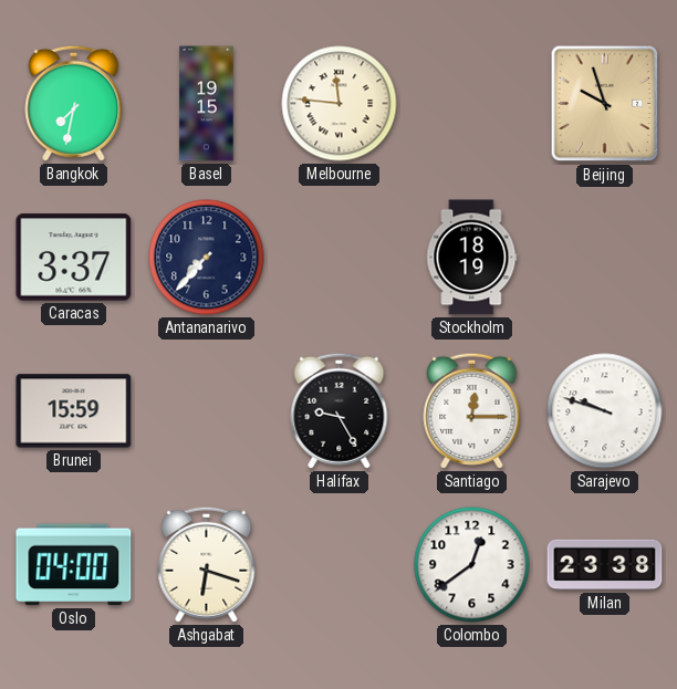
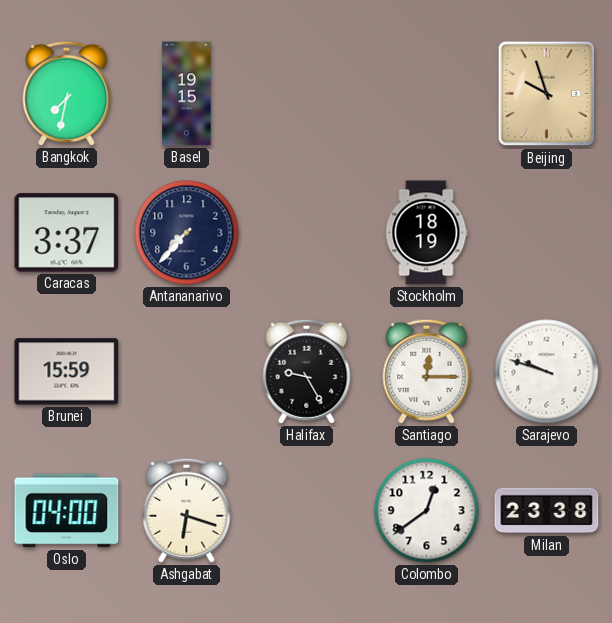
Melbourne: 11:46 -> none
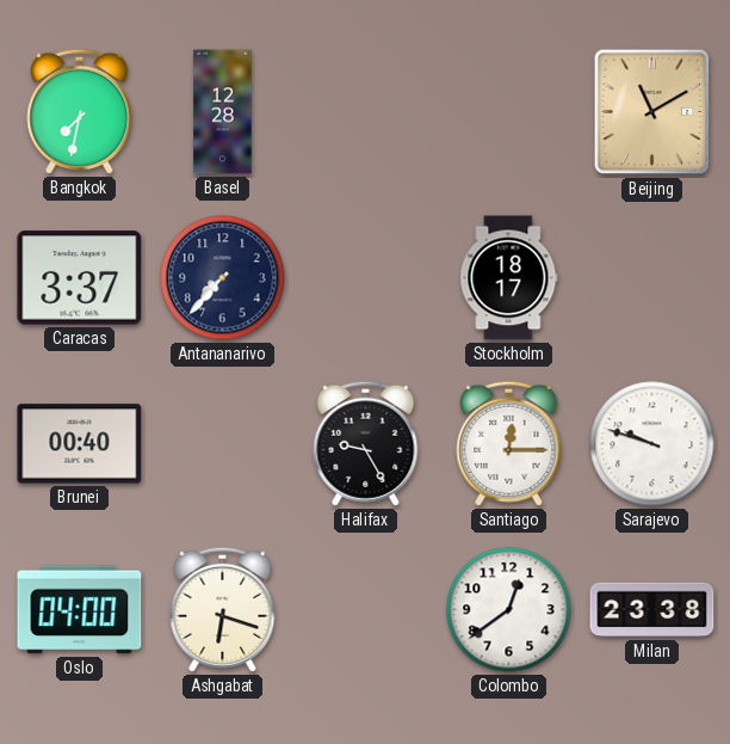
Basel: 19:15 -> 12:28
Beijing: 9:57 -> 11:10
Stockholm: 18:19 -> 18:17
Brunei: 15:59 -> 00:40
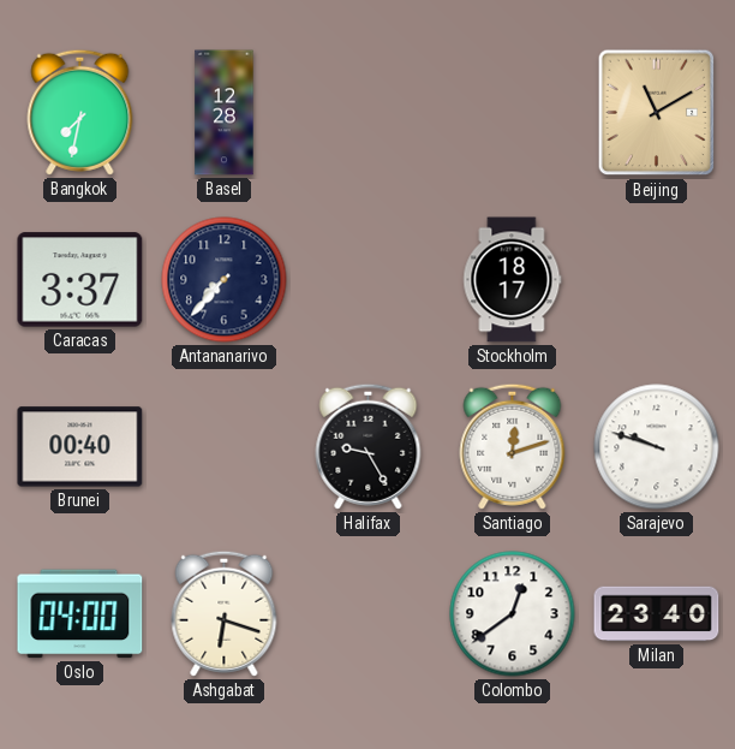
Santiago: 12:15 -> 12:12
Milan: 23:38 -> 23:40
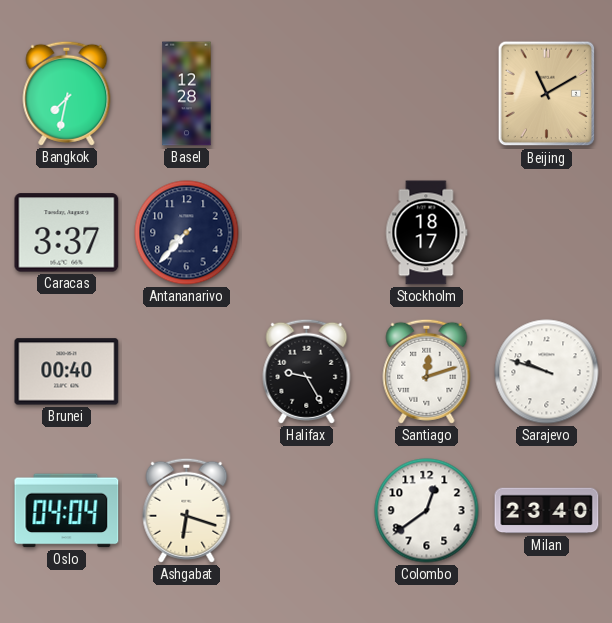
Oslo: 04:00 -> 04:04
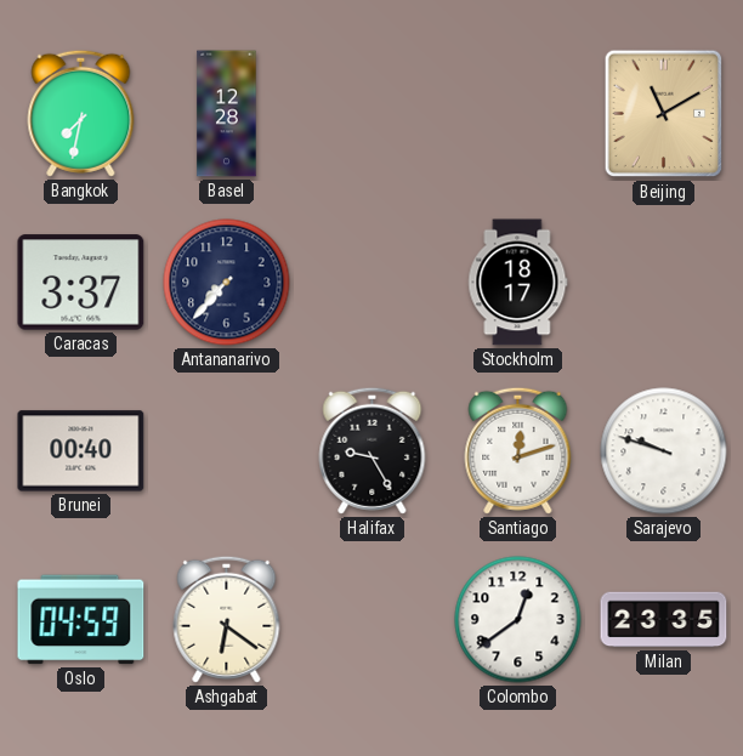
Oslo: 04:04 -> 04:59
Ashgabat: 6:18 -> 6:21
Milan: 23:40 -> 23:35
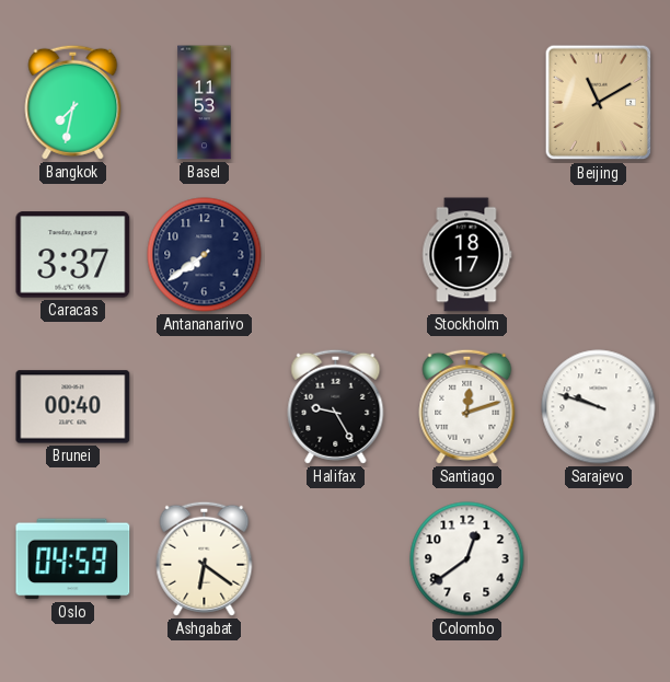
Basel: 12:28 -> 11:53
Antananarivo: 7:37 -> 7:39
Milan: 23:35 -> none
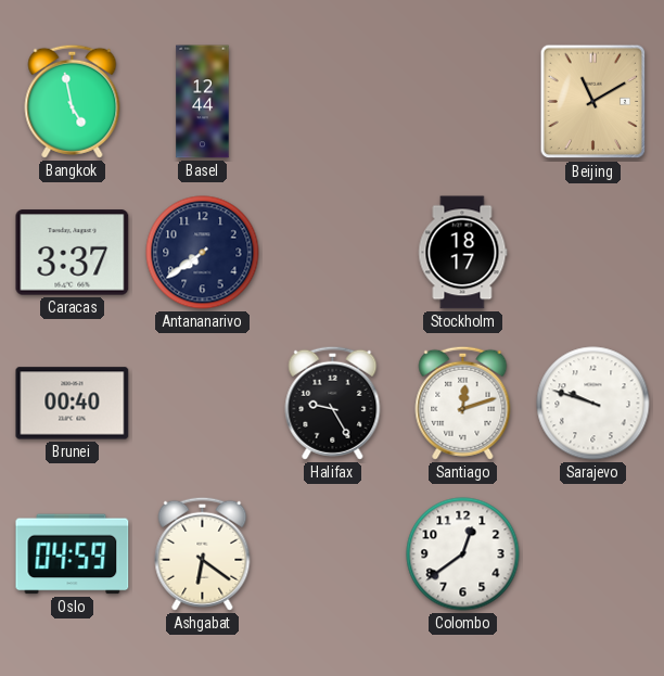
Bangkok: 7:32 -> 4:58
Basel: 11:53 -> 12:44
